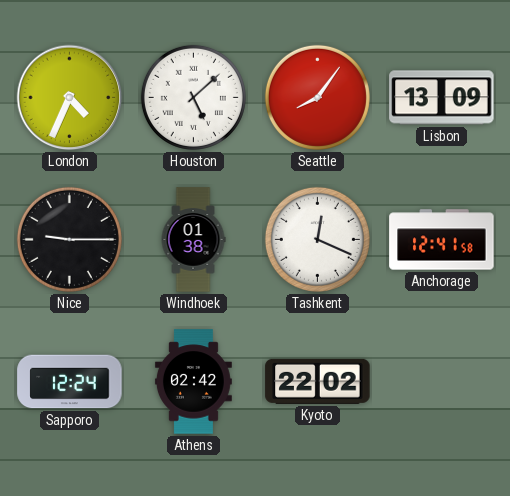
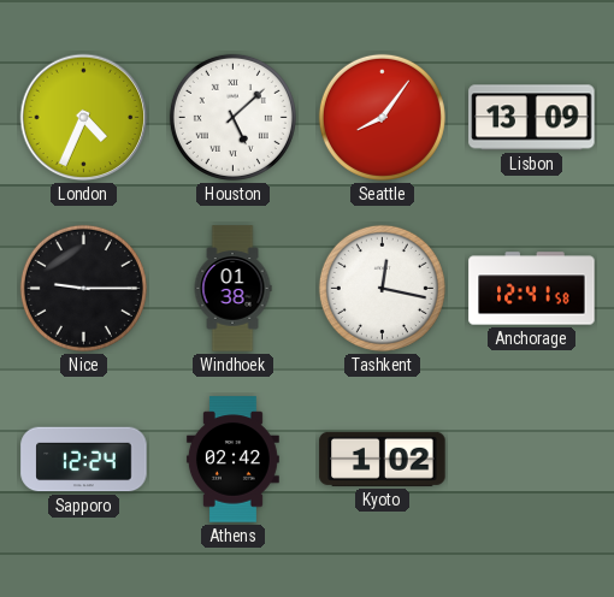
Tashkent: 12:19 -> 12:17
Kyoto: 22:02 -> 1:02
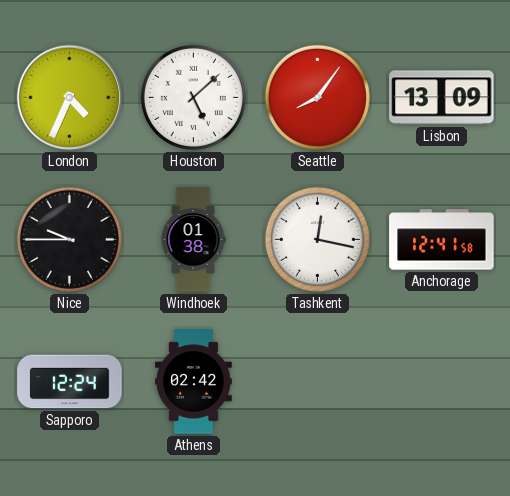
Nice: 9:15 -> 9:45
Kyoto: 1:02 -> none
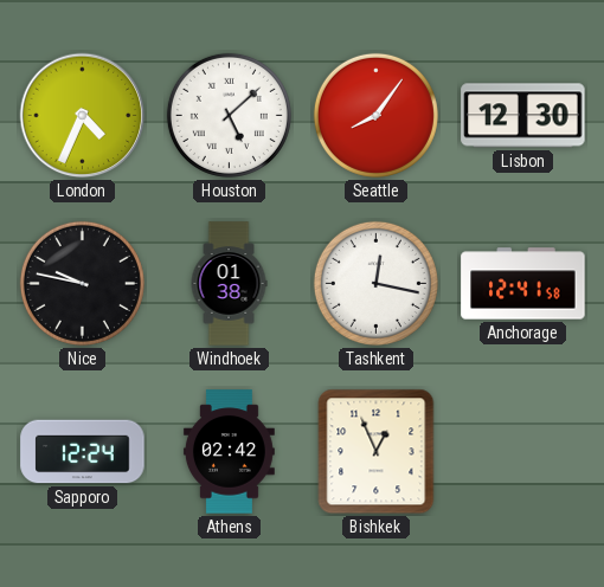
Lisbon: 13:09 -> 12:30
Nice: 9:45 -> 9:47
Bishkek: none -> 12:56
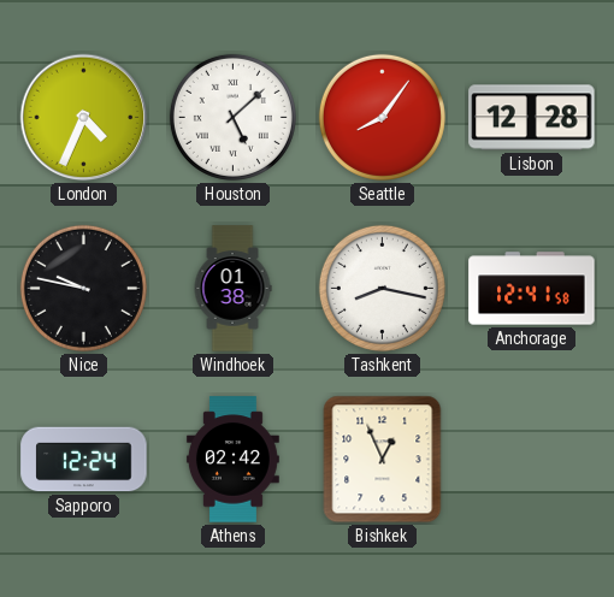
Lisbon: 12:30 -> 12:28
Tashkent: 12:17 -> 8:17
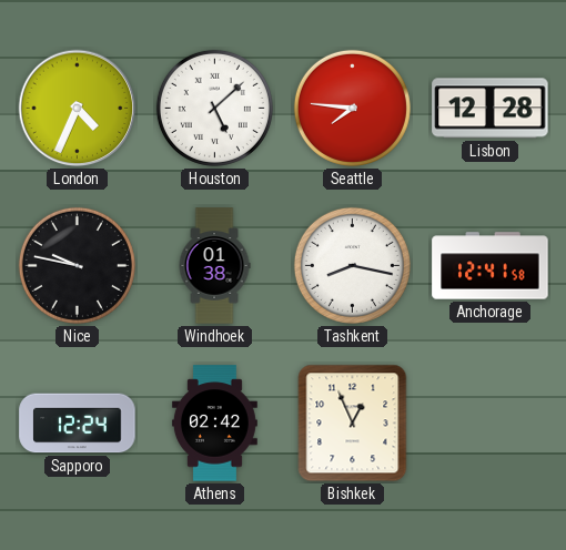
Seattle: 8:06 -> 7:46
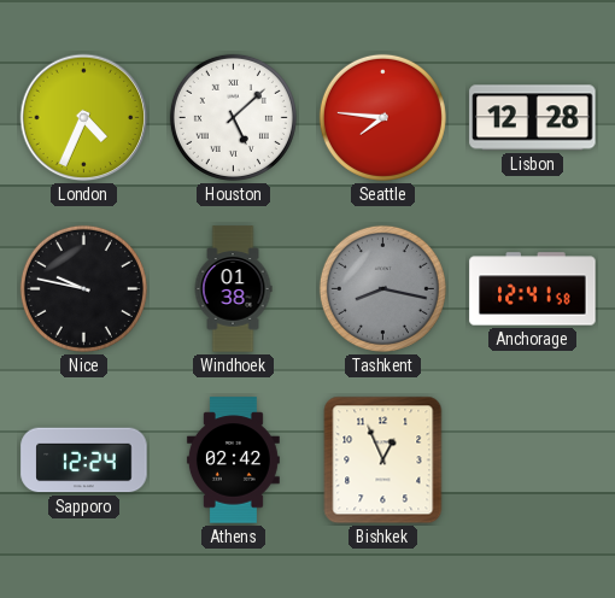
Tashkent dial: white -> grey
